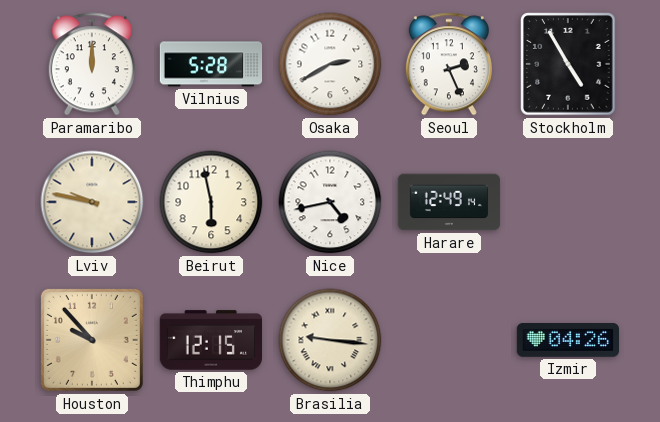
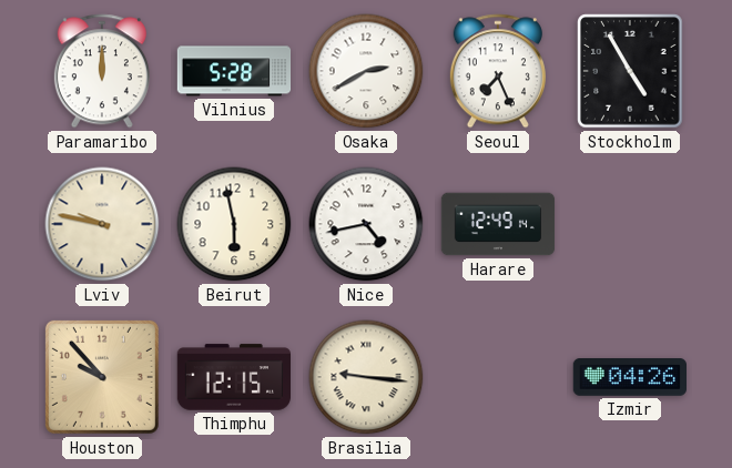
Seoul: 2:26 -> 7:26
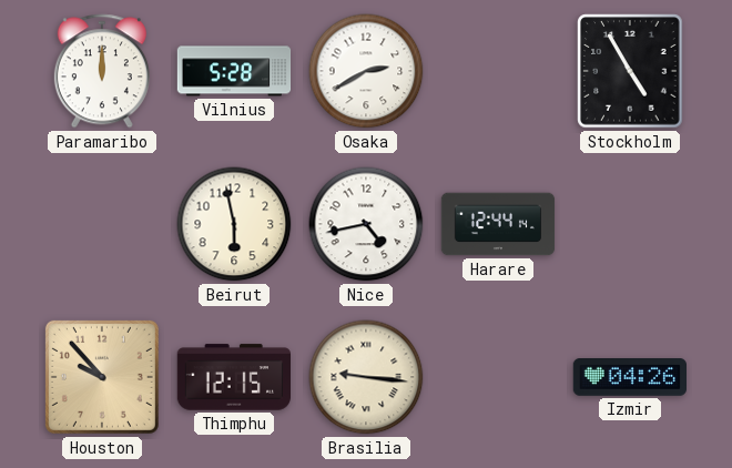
Seoul: 7:26 -> none
Lviv: 9:47 -> none
Harare: 12:49 -> 12:44
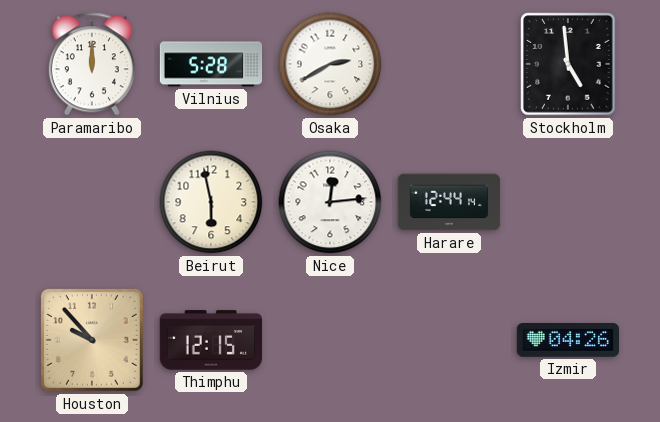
Stockholm: 4:55 -> 4:59
Nice: 4:43 -> 12:14
Brasilia: 9:16 -> none
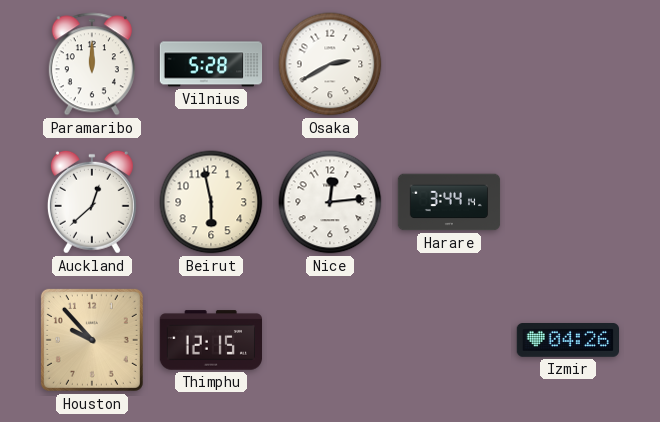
Stockholm: 4:59 -> none
Auckland: none -> 12:38
Harare: 12:44 -> 3:44
